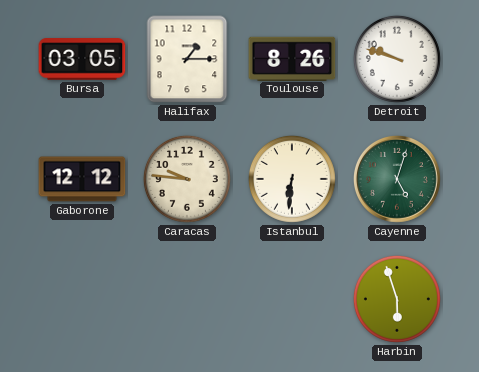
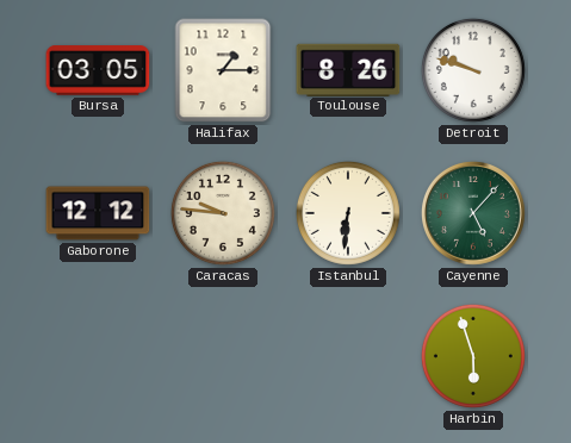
Cayenne: 5:03 -> 5:07
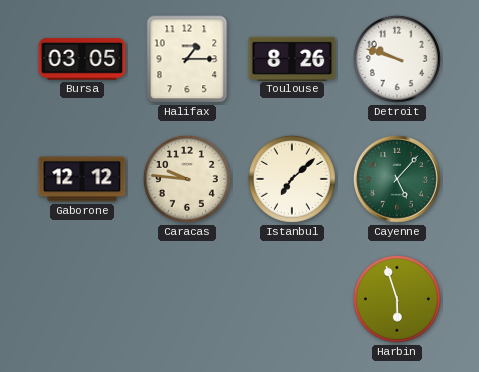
Istanbul: 6:31 -> 7:08
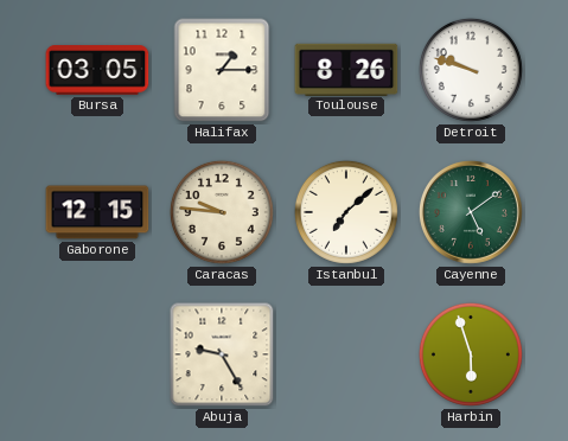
Gaborone: 12:12 -> 12:15
Cayenne: 5:07 -> 5:09
Abuja: none -> 9:25
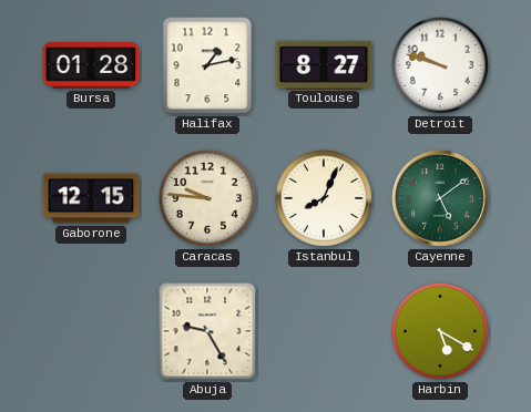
Bursa: 03:05 -> 01:28
Halifax: 1:15 -> 1:13
Toulouse: 8:26 -> 8:27
Istanbul: 7:08 -> 8:04
Harbin: 5:57 -> 5:20
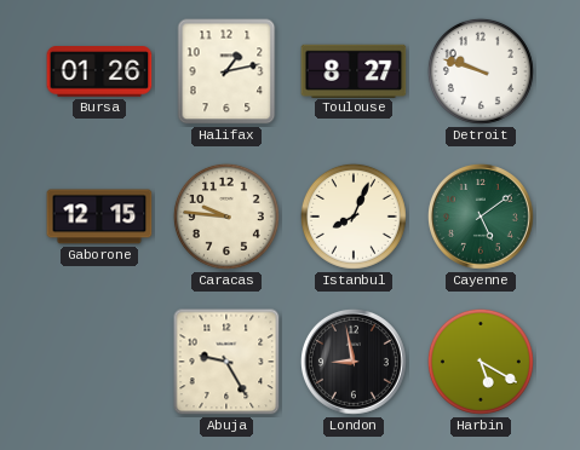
Bursa: 01:28 -> 01:26
London: none -> 8:58
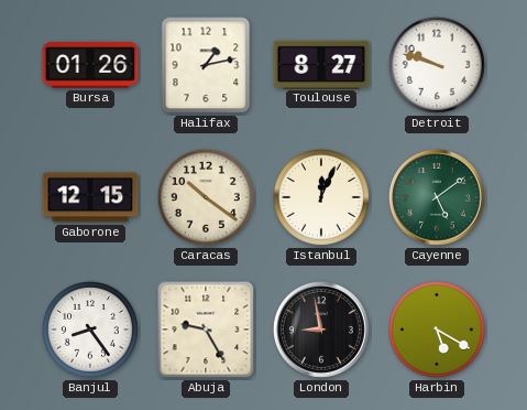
Caracas: 9:46 -> 10:21
Istanbul: 8:04 -> 12:04
Banjul: none -> 8:24
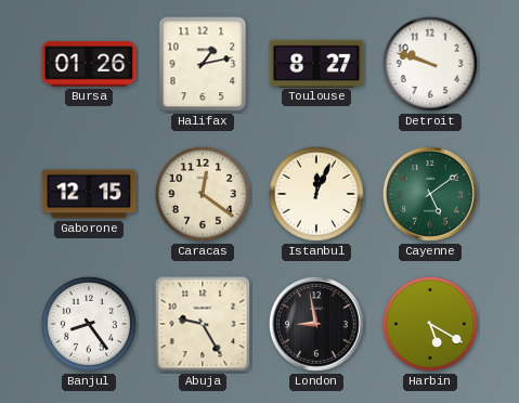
Caracas: 10:21 -> 12:21
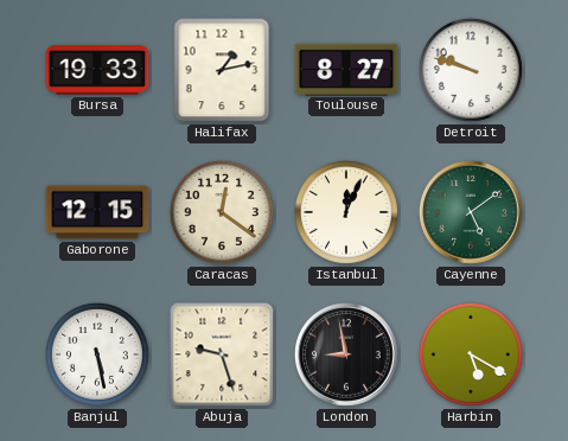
Bursa: 01:26 -> 19:33
Banjul: 8:24 -> 5:28
Abuja: 9:25 -> 9:27
